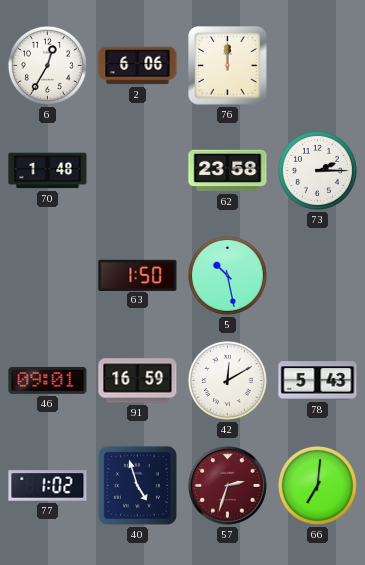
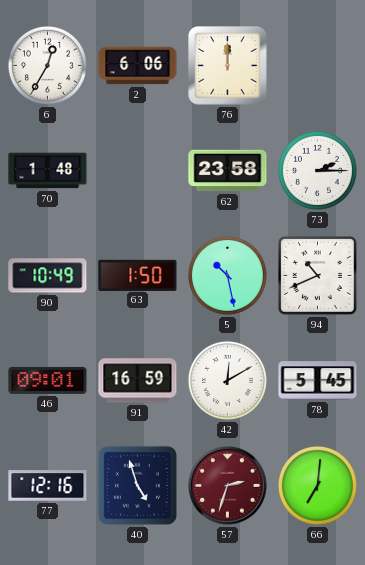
90: none -> 10:49
94: none -> 10:41
78: 5:43 -> 5:45
77: 1:02 -> 12:16
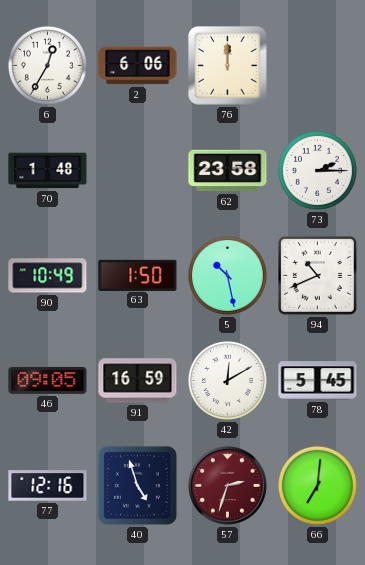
46: 09:01 -> 09:05
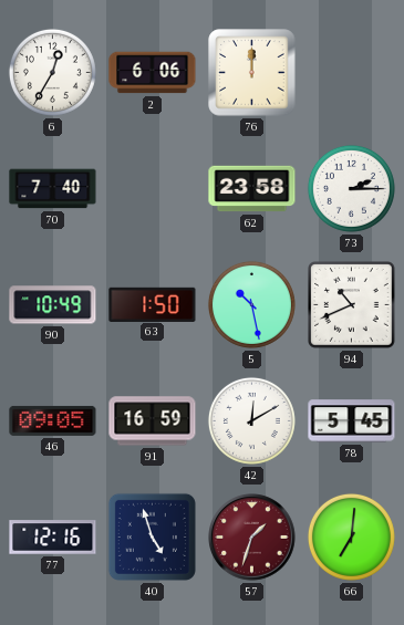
70: 1:48 -> 7:40
57: 2:33 -> 1:33
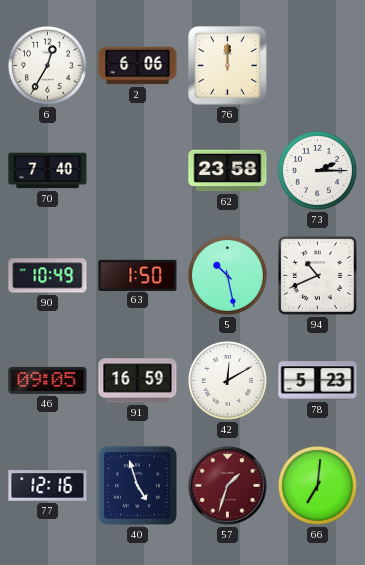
78: 5:45 -> 5:23
